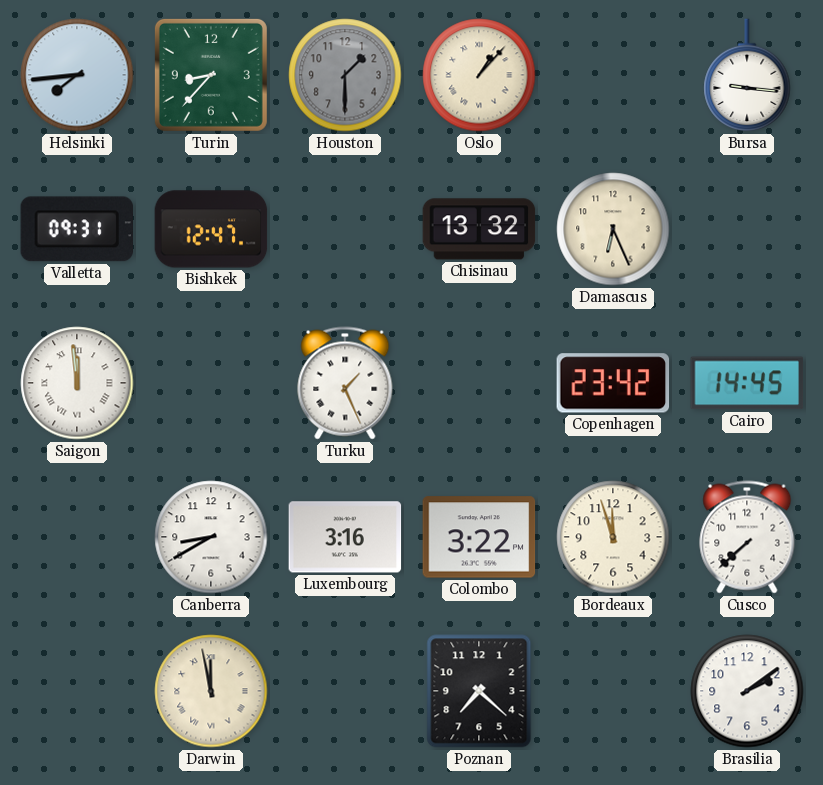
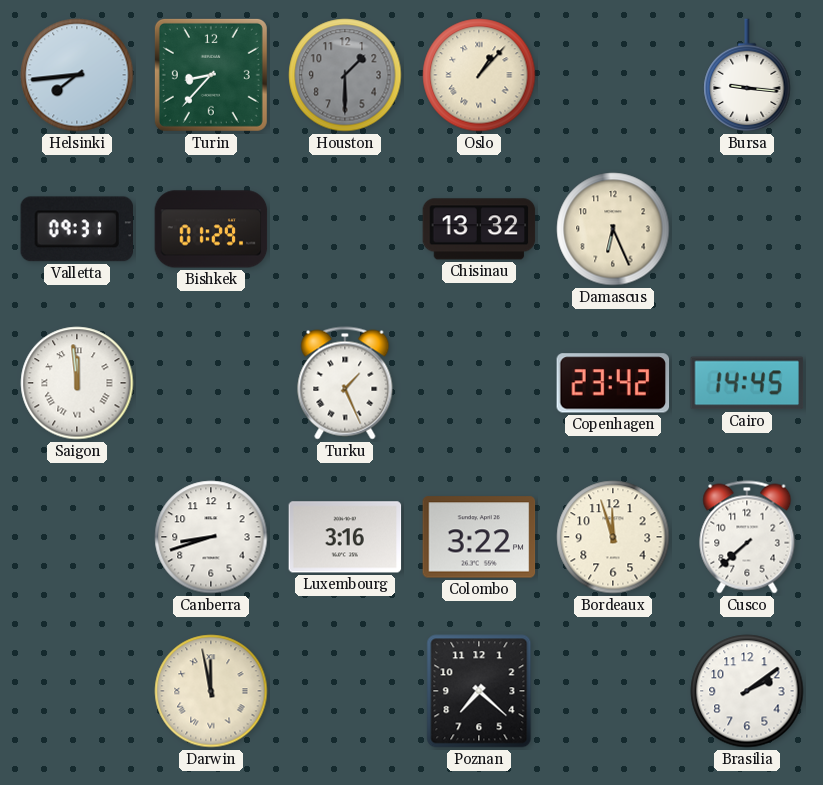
Bishkek: 12:47 -> 01:29
Canberra: 8:40 -> 8:42
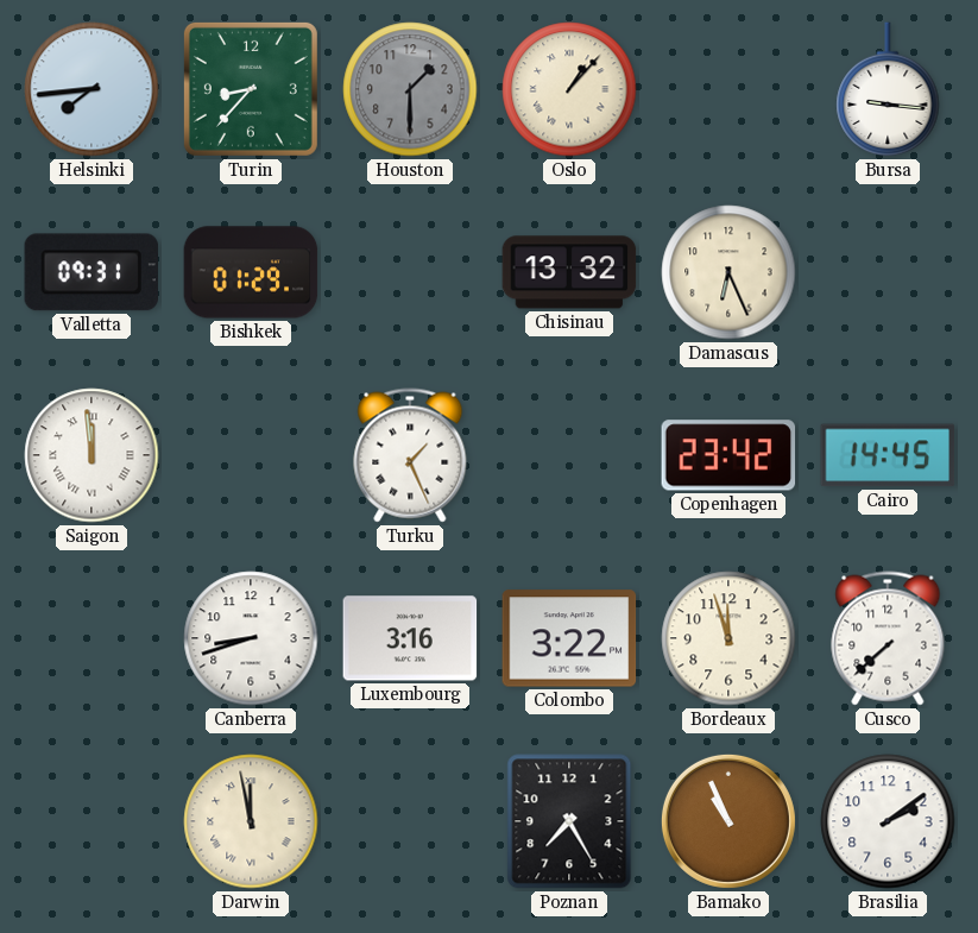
Poznan: 7:22 -> 7:25
Bamako: none -> 10:56
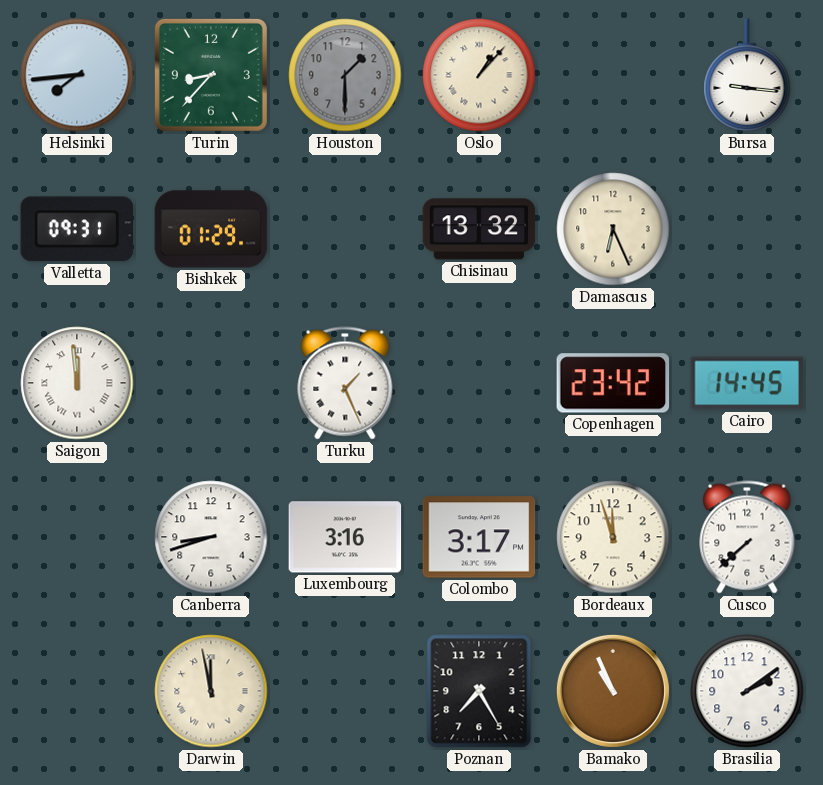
Colombo: 3:22 -> 3:17
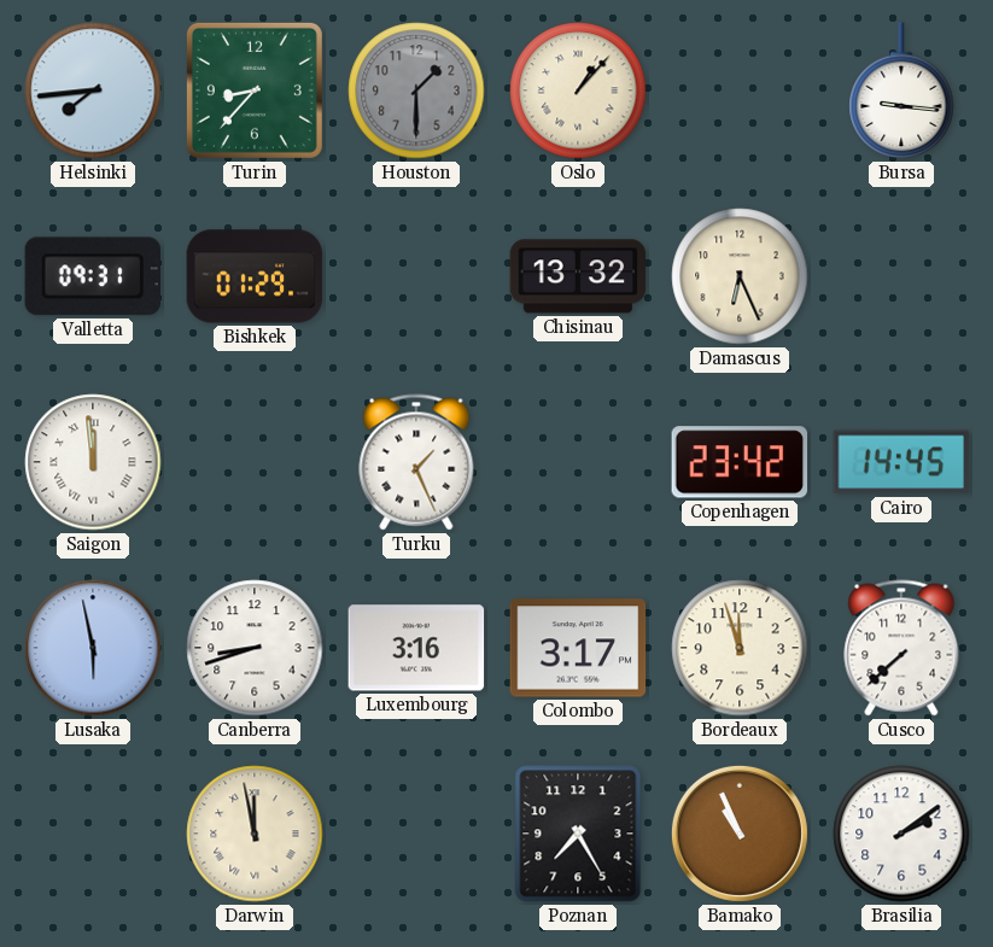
Lusaka: none -> 5:58
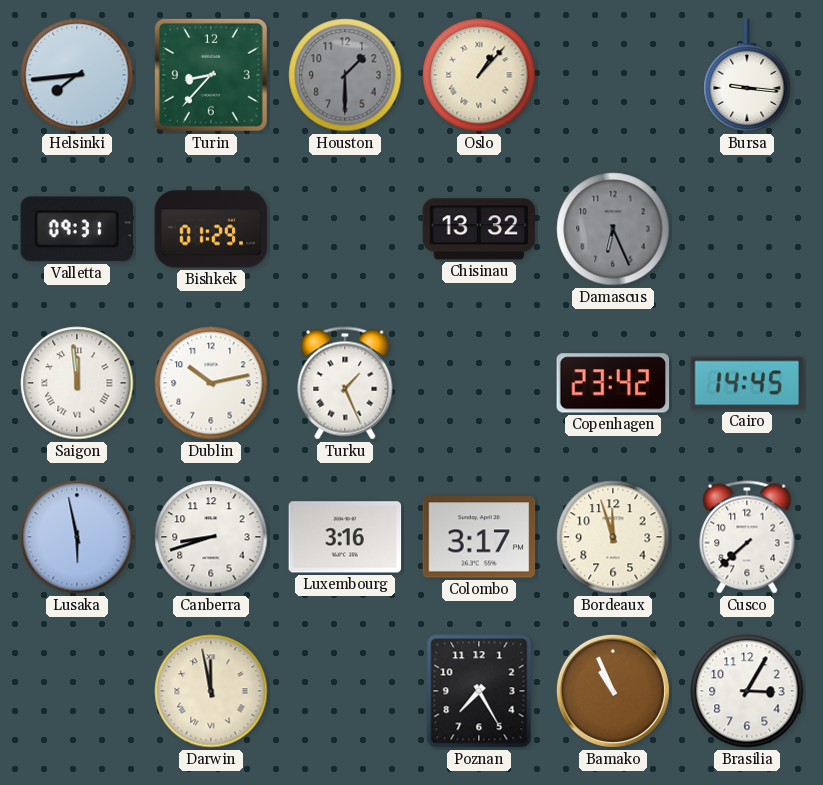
Damascus dial: cream -> grey
Dublin: none -> 10:13
Brasilia: 2:09 -> 3:05
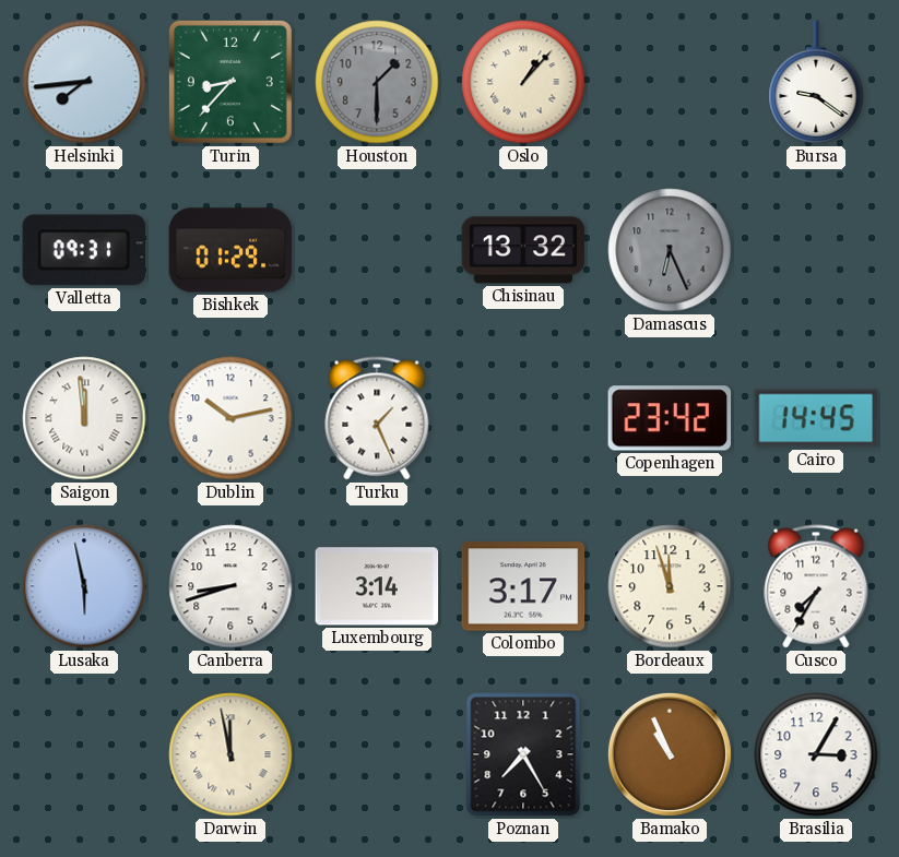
Bursa: 9:16 -> 9:21
Luxembourg: 3:16 -> 3:14
Cusco: 7:38 -> 7:35
